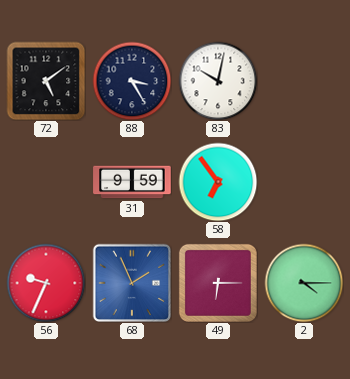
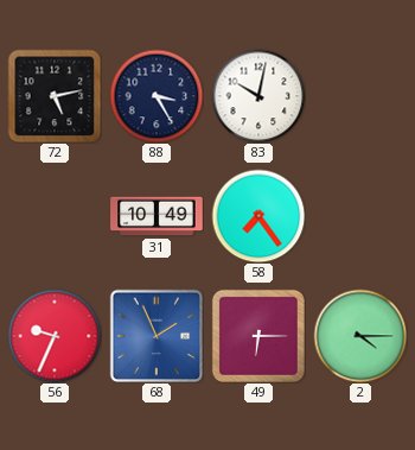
72: 5:09 -> 5:13
31: 9:59 -> 10:49
58: 6:54 -> 7:24
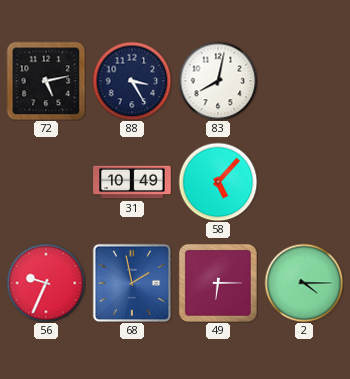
83: 10:02 -> 8:02
58: 7:24 -> 5:07
68: 1:56 -> 1:58
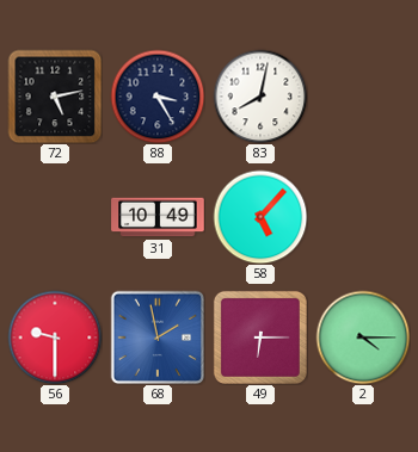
56: 9:34 -> 9:30
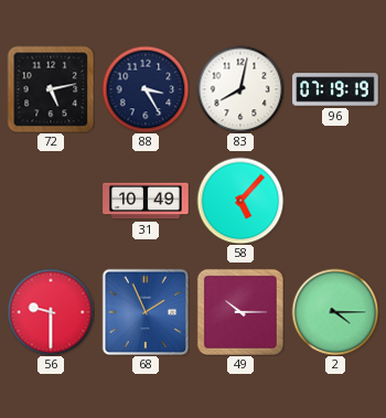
96: none -> 07:19
68: 1:58 -> 1:56
49: 6:15 -> 10:15
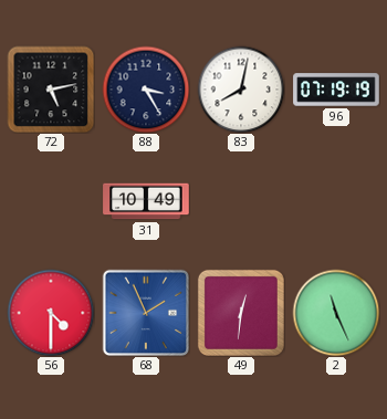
58: 5:07 -> none
56: 9:30 -> 4:30
49: 10:15 -> 12:31
2: 4:15 -> 11:26
